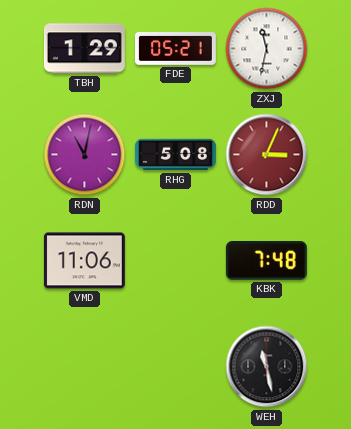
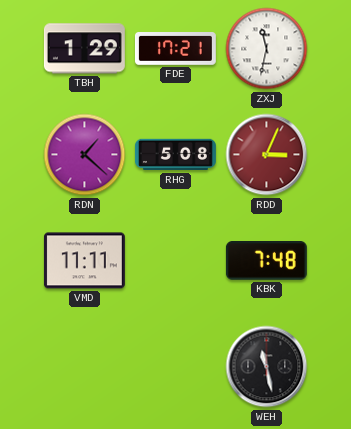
FDE: 05:21 -> 17:21
RDN: 11:02 -> 1:22
VMD: 11:06 -> 11:11
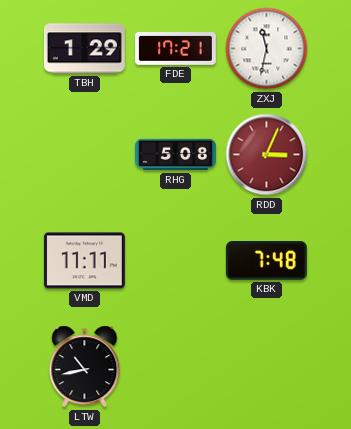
RDN: 1:22 -> none
LTW: none -> 10:43
WEH: 11:28 -> none
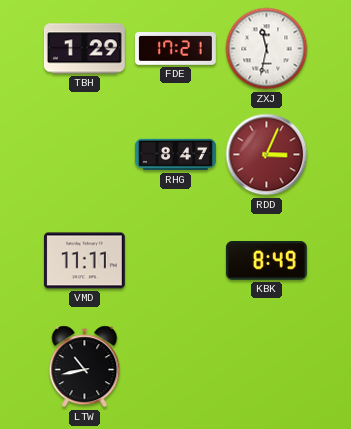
RHG: 5:08 -> 8:47
KBK: 7:48 -> 8:49
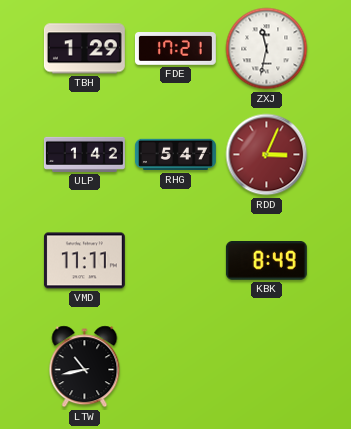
ULP: none -> 1:42
RHG: 8:47 -> 5:47
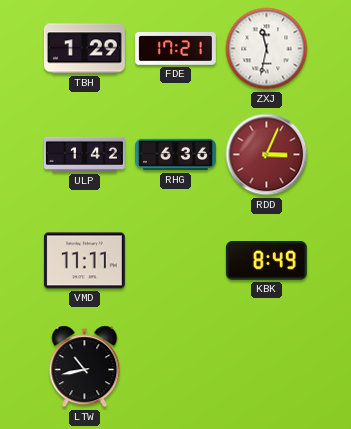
RHG: 5:47 -> 6:36
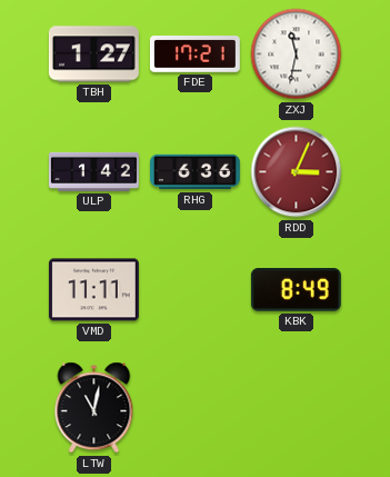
TBH: 1:29 -> 1:27
LTW: 10:43 -> 11:02
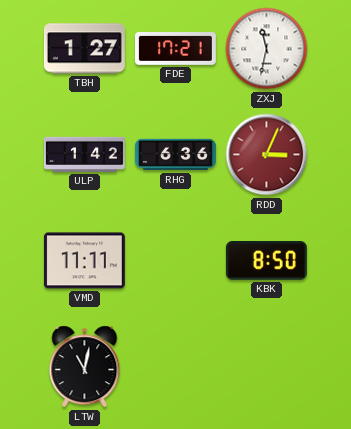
KBK: 8:49 -> 8:50
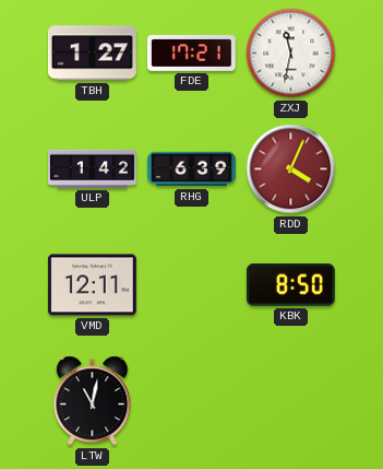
RHG: 6:36 -> 6:39
RDD: 3:04 -> 4:04
VMD: 11:11 -> 12:11
